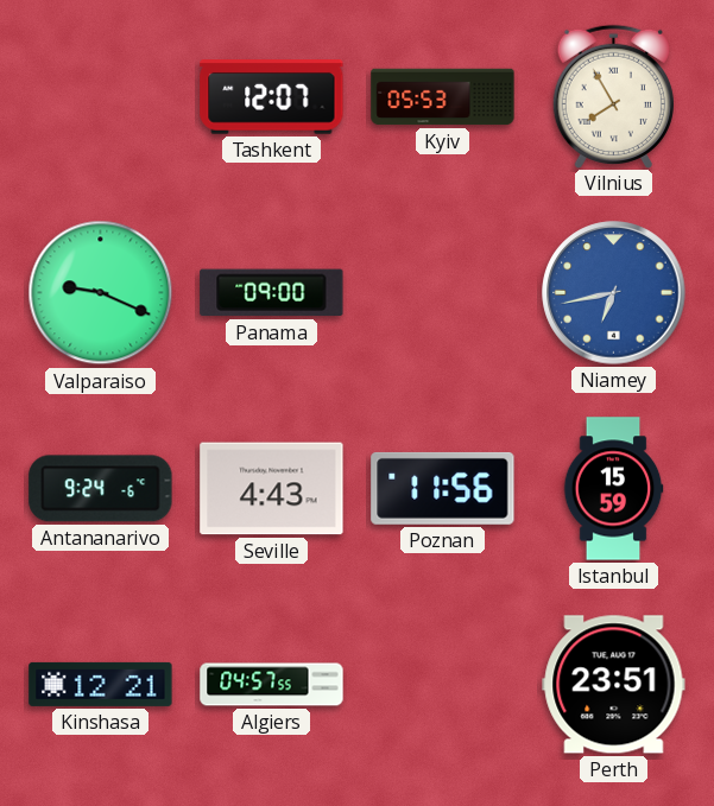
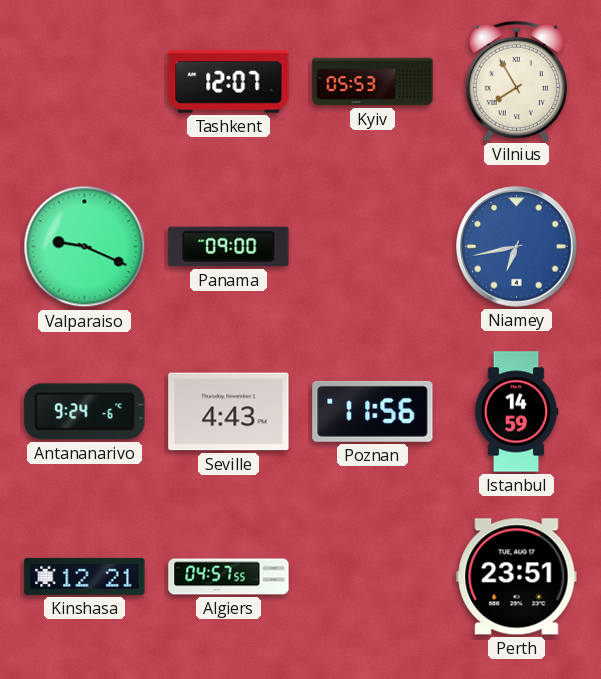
Istanbul: 15:59 -> 14:59
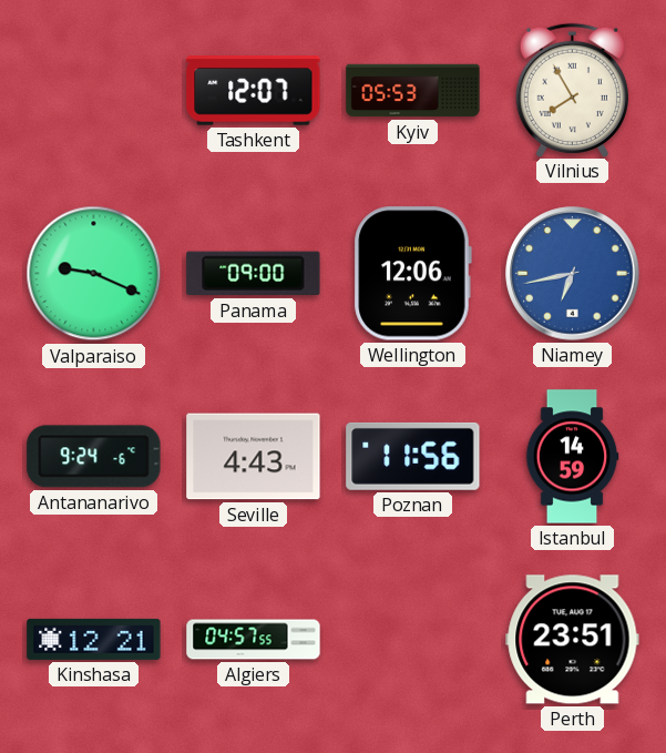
Wellington: none -> 12:06
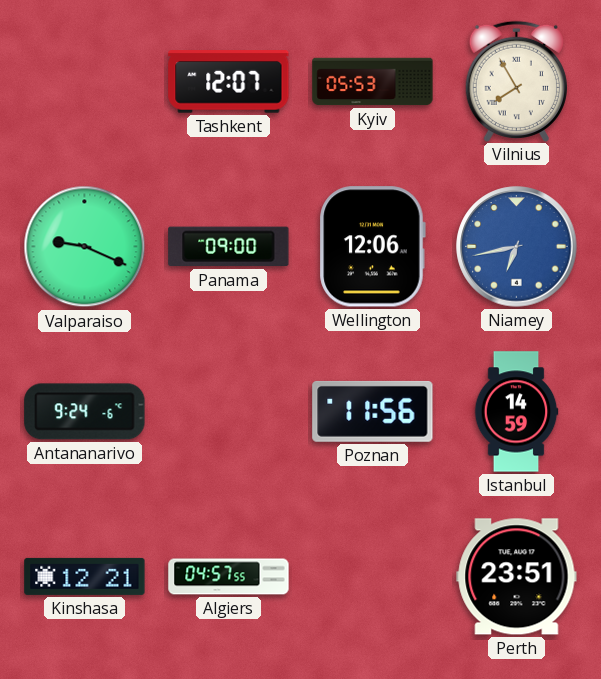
Seville: 4:43 -> none
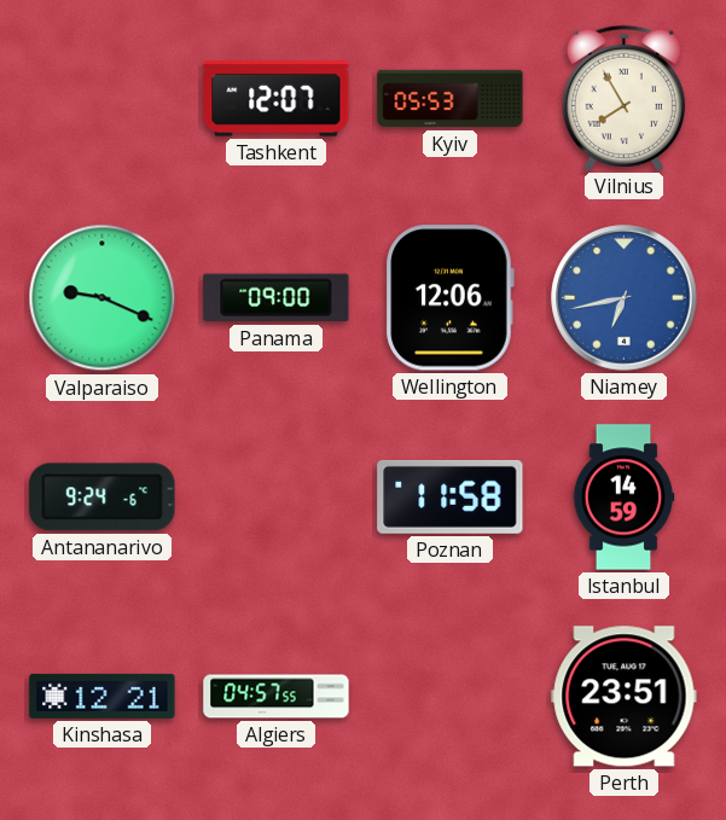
Poznan: 11:56 -> 11:58
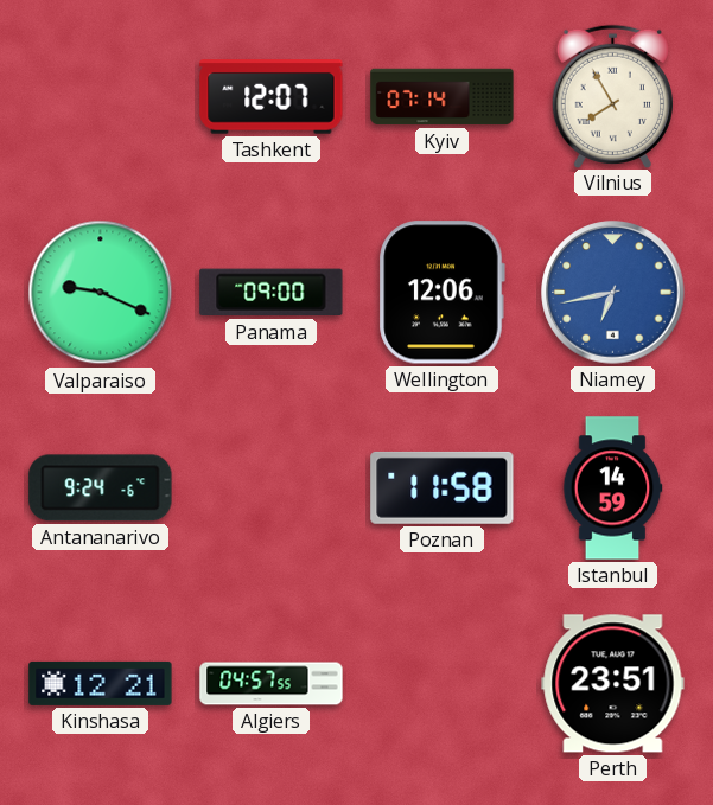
Kyiv: 05:53 -> 07:14
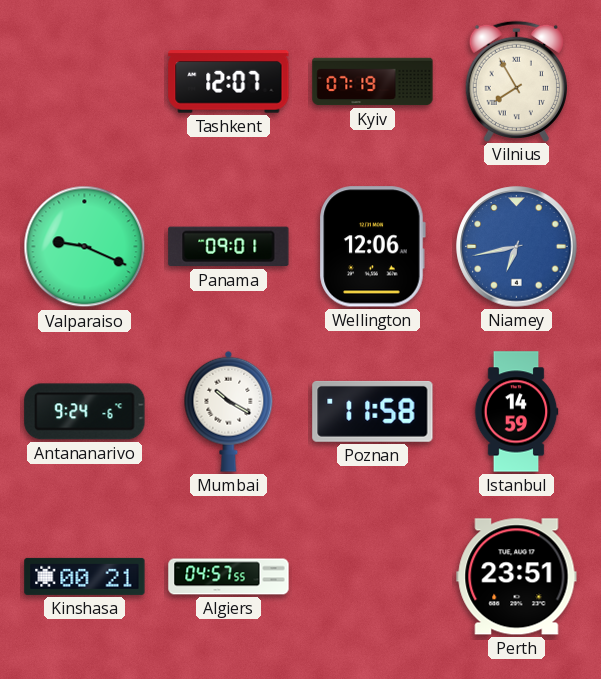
Kyiv: 07:14 -> 07:19
Panama: 09:00 -> 09:01
Mumbai: none -> 10:20
Kinshasa: 12:21 -> 00:21
